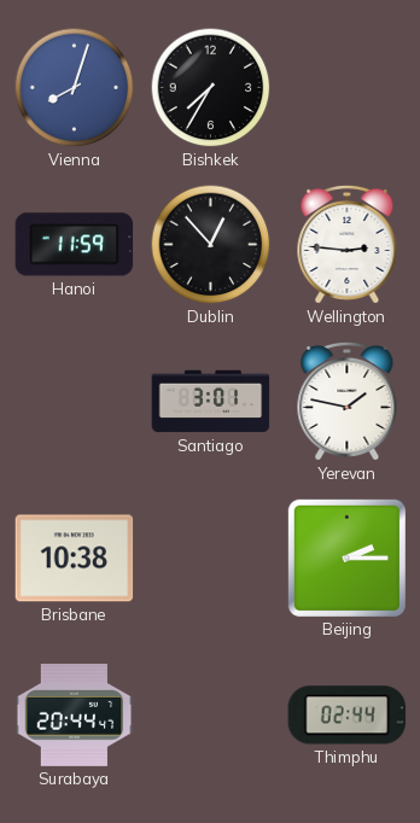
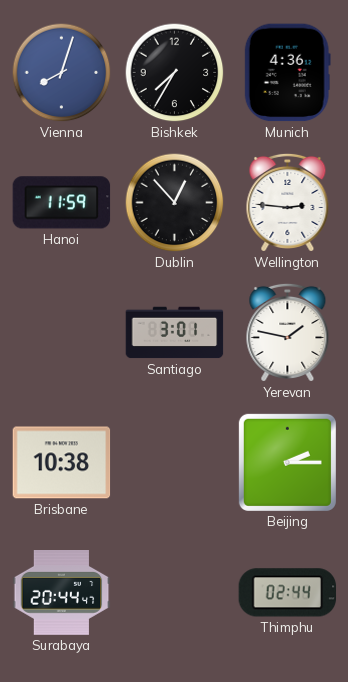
Munich: none -> 4:36
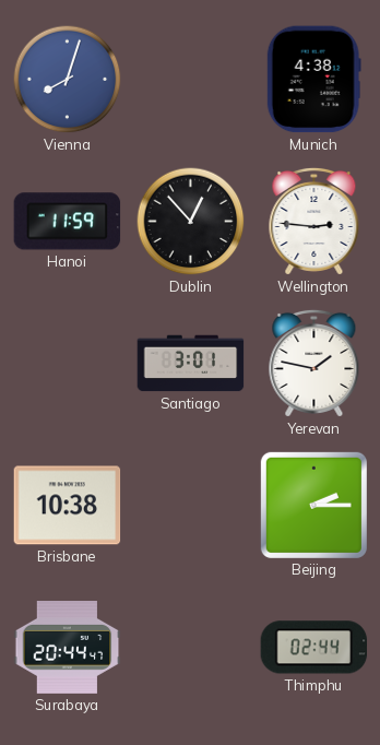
Bishkek: 7:35 -> none
Munich: 4:36 -> 4:38
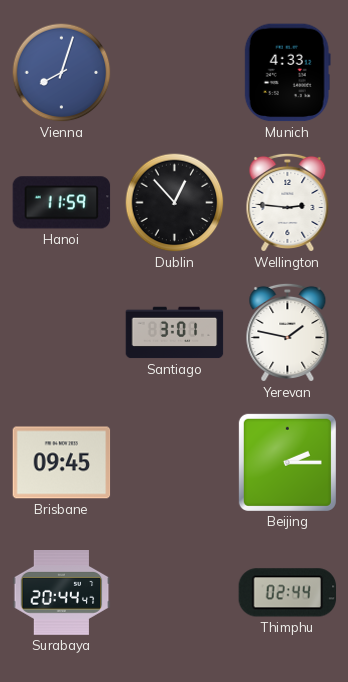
Munich: 4:38 -> 4:33
Brisbane: 10:38 -> 09:45
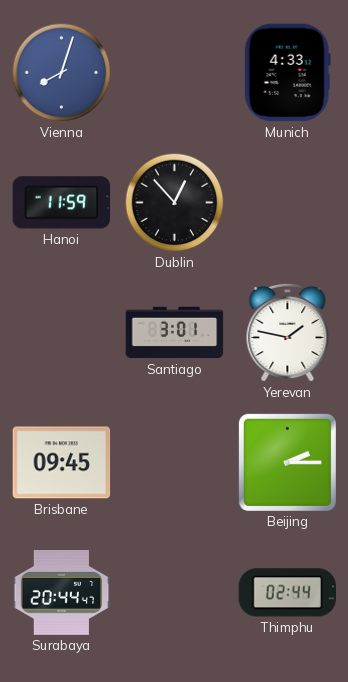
Wellington: 2:46 -> none
